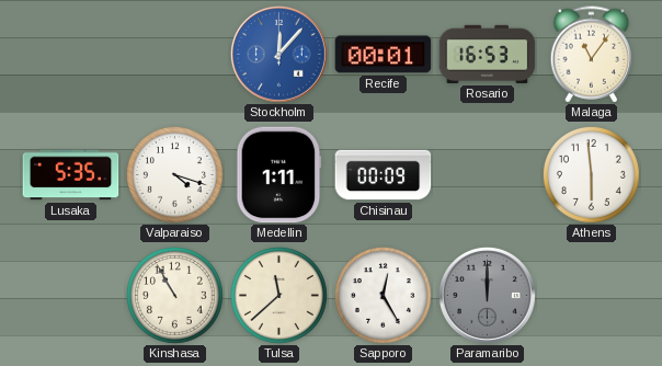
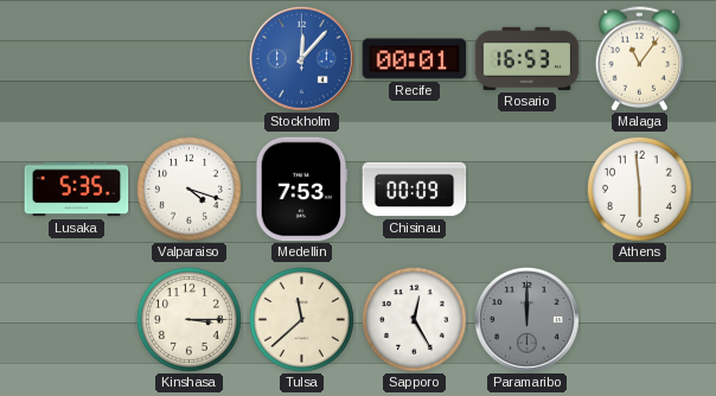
Medellin: 1:11 -> 7:53
Kinshasa: 10:55 -> 3:15
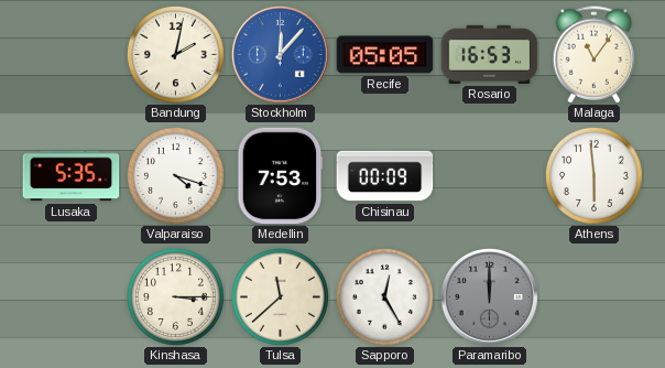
Bandung: none -> 2:02
Recife: 00:01 -> 05:05
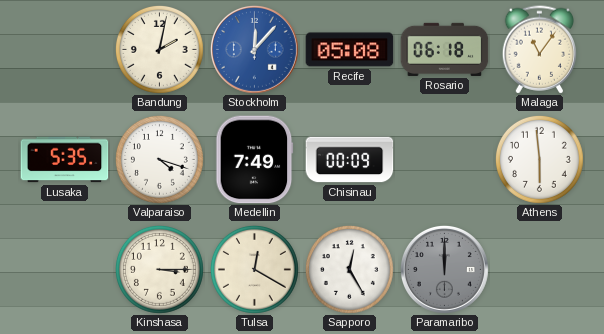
Recife: 05:05 -> 05:08
Rosario: 16:53 -> 06:18
Medellin: 7:53 -> 7:49
Tulsa: 11:38 -> 12:20
